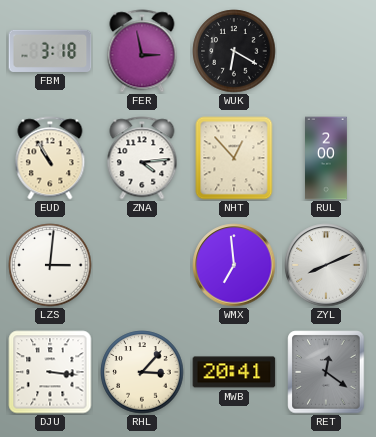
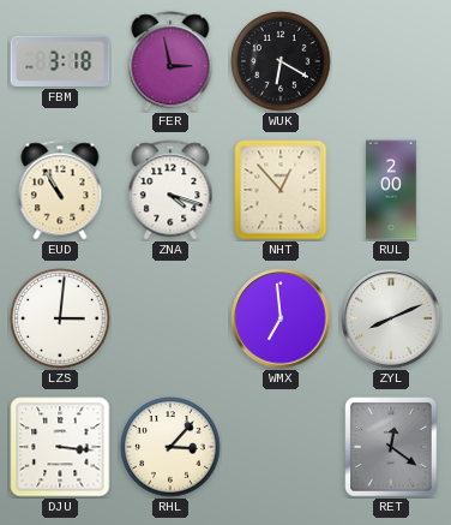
ZNA: 4:14 -> 4:18
MWB: 20:41 -> none
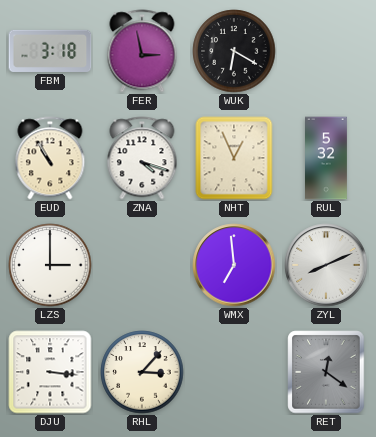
NHT: 12:53 -> 12:56
RUL: 2:00 -> 5:32
LZS: 3:01 -> 3:00
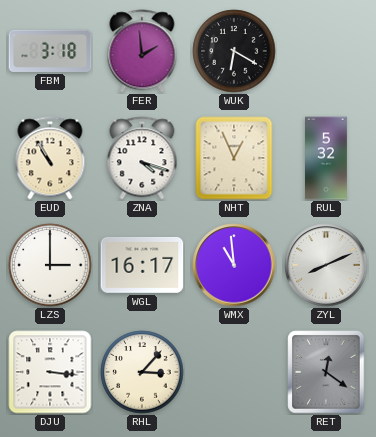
FER: 2:58 -> 1:59
WGL: none -> 16:17
WMX: 6:59 -> 10:59
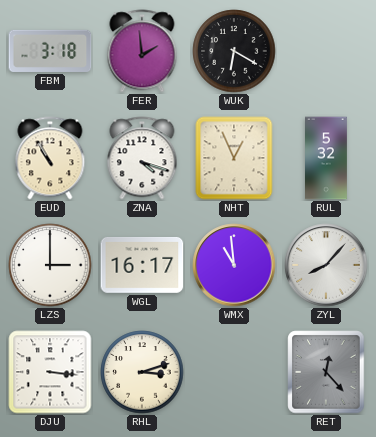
ZYL: 8:11 -> 8:07
RHL: 3:07 -> 3:12
RET: 12:21 -> 12:23
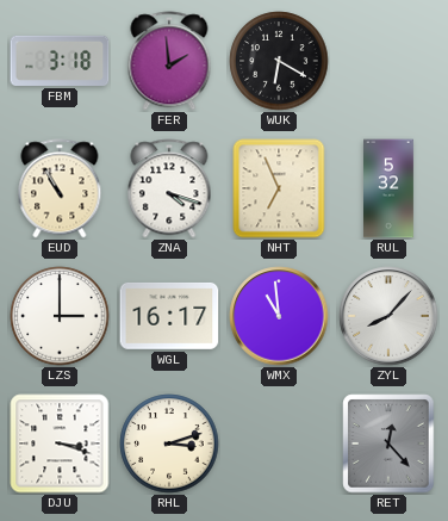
NHT: 12:56 -> 6:56
DJU: 3:16 -> 3:18
